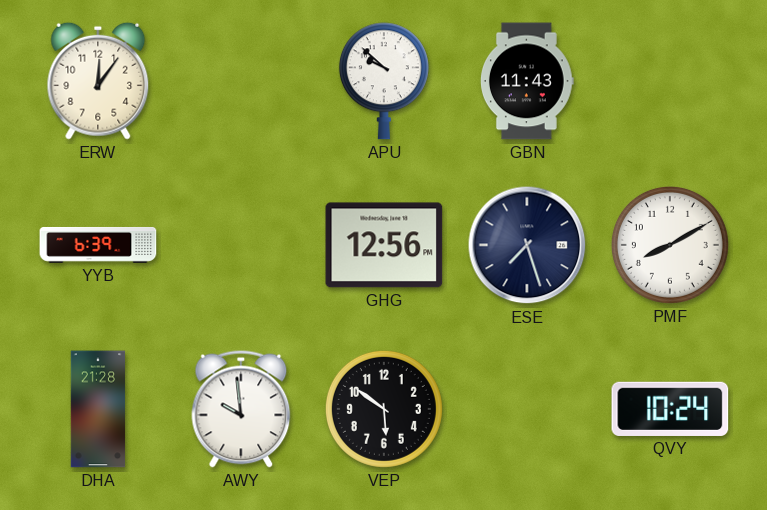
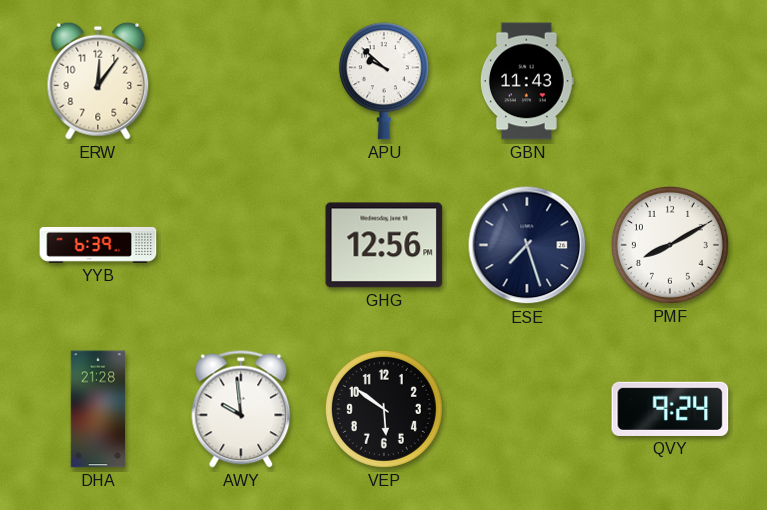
QVY: 10:24 -> 9:24
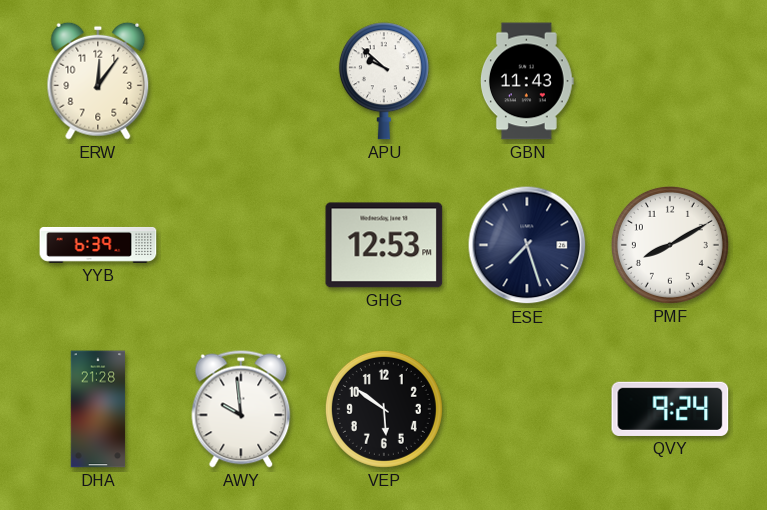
GHG: 12:56 -> 12:53
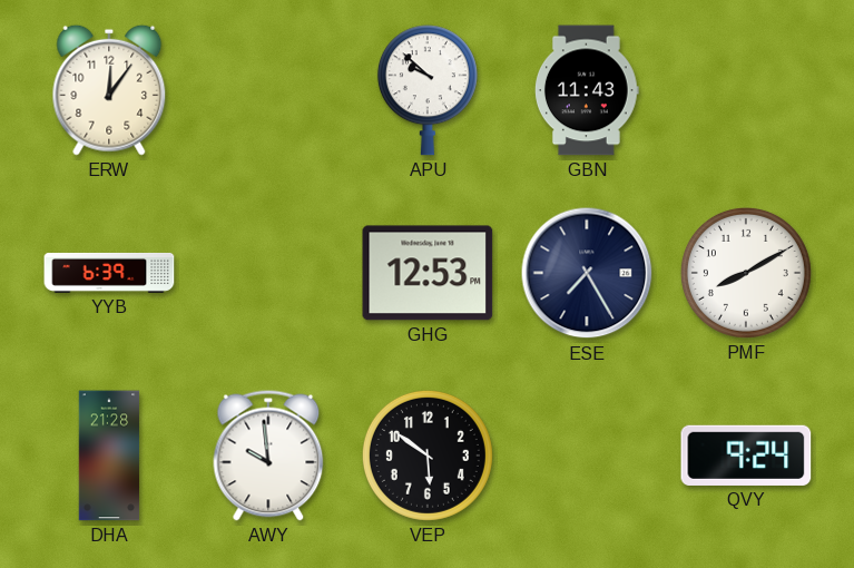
ESE: 7:27 -> 7:25
